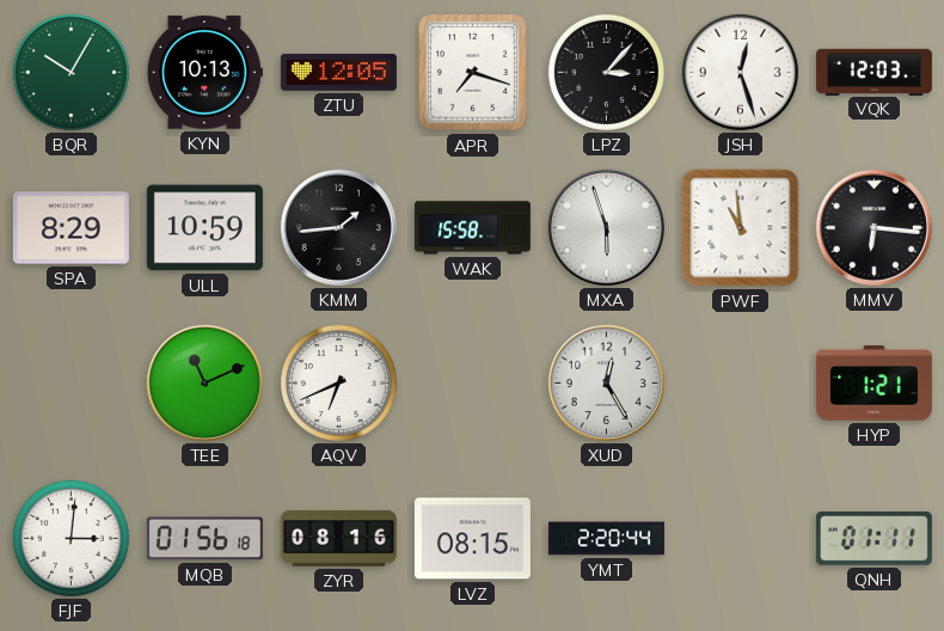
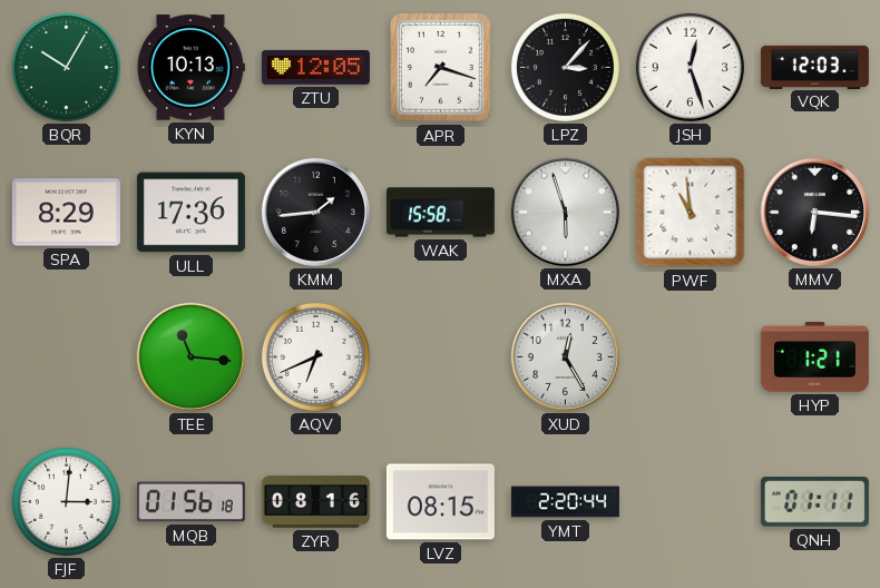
ULL: 10:59 -> 17:36
TEE: 11:11 -> 11:16
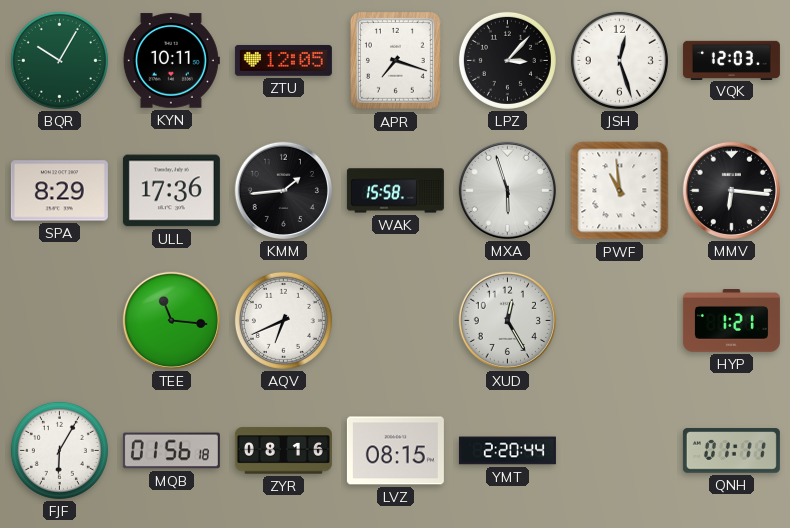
KYN: 10:13 -> 10:11
FJF: 3:01 -> 6:05
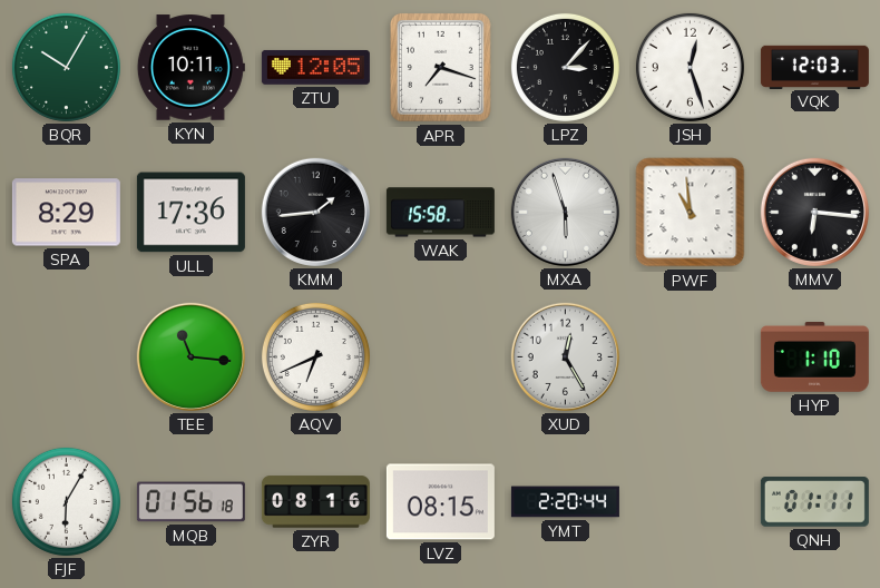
HYP: 1:21 -> 1:10
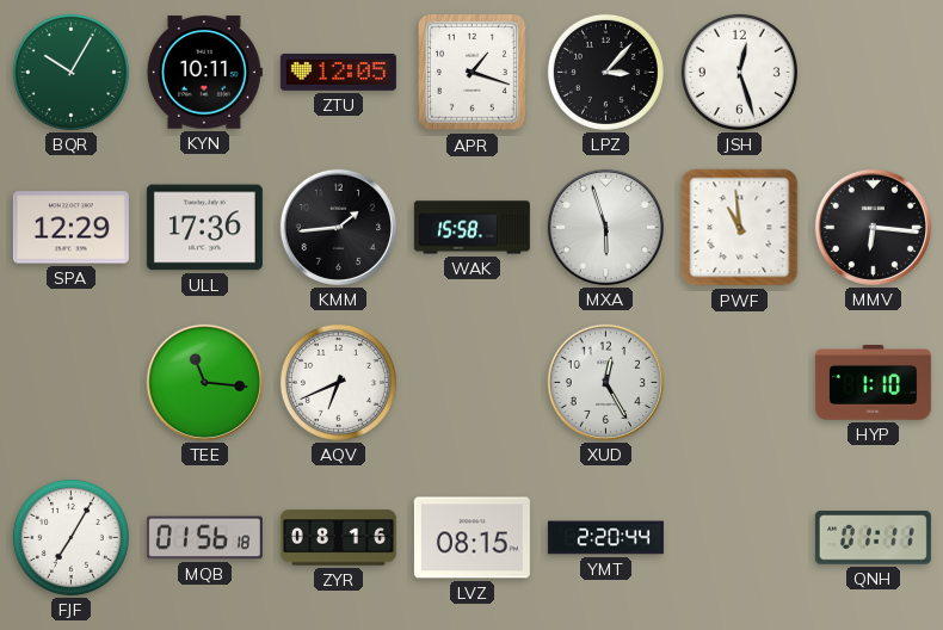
APR: 7:18 -> 1:18
VQK: 12:03 -> none
SPA: 8:29 -> 12:29
FJF: 6:05 -> 7:05
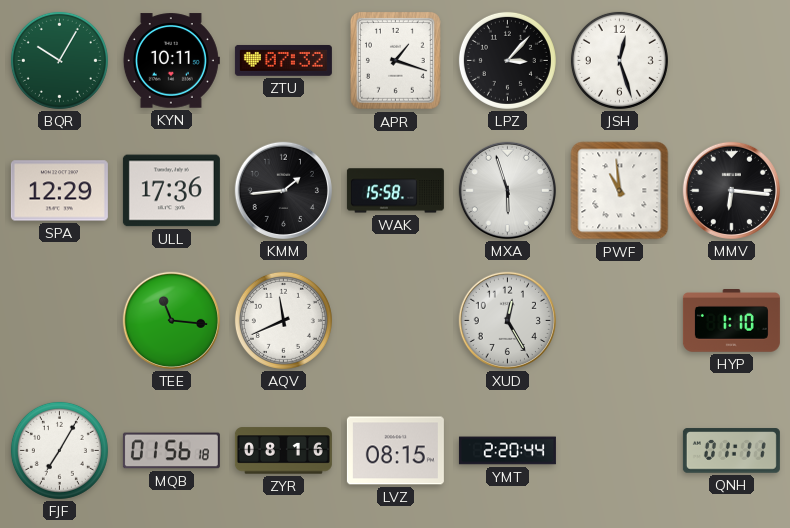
ZTU: 12:05 -> 07:32
AQV: 6:41 -> 11:41
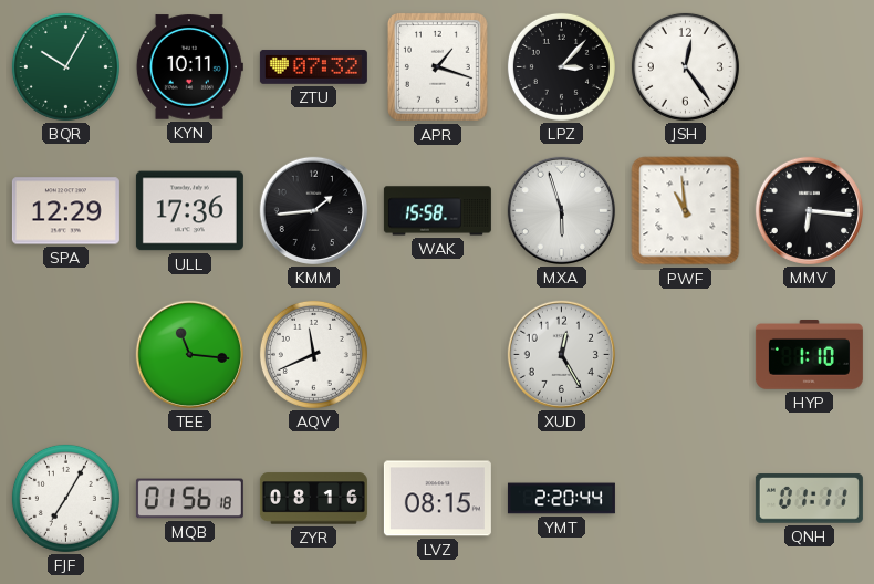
JSH: 12:27 -> 12:24
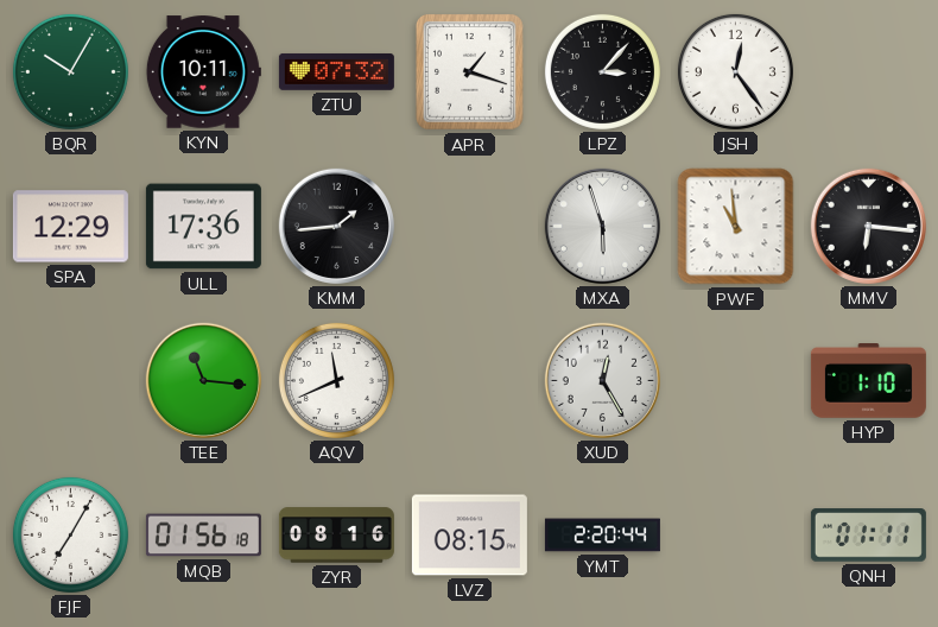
WAK: 15:58 -> none
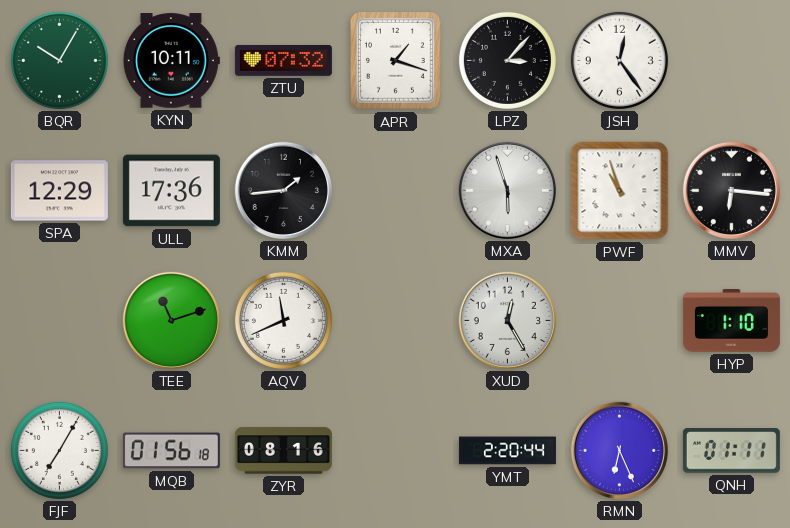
PWF: 10:59 -> 10:57
TEE: 11:16 -> 11:12
LVZ: 08:15 -> none
RMN: none -> 6:26
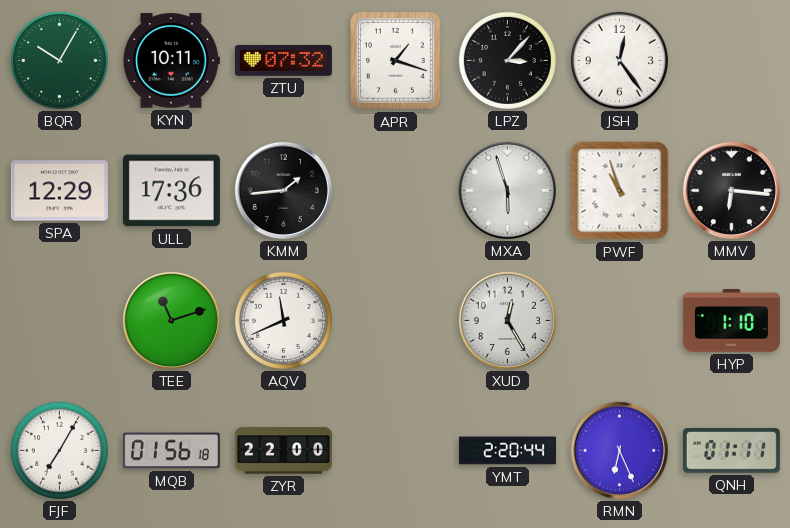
ZYR: 08:16 -> 22:00
